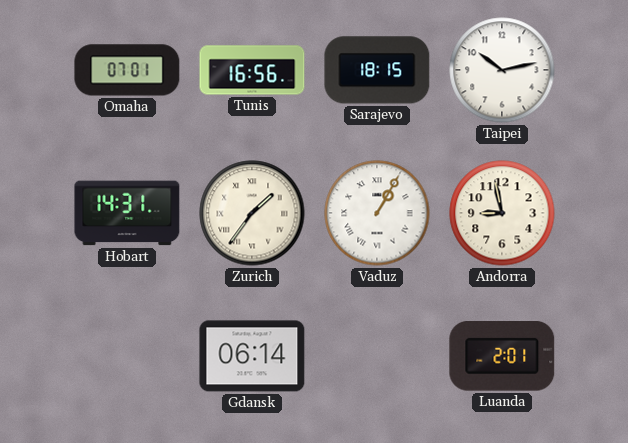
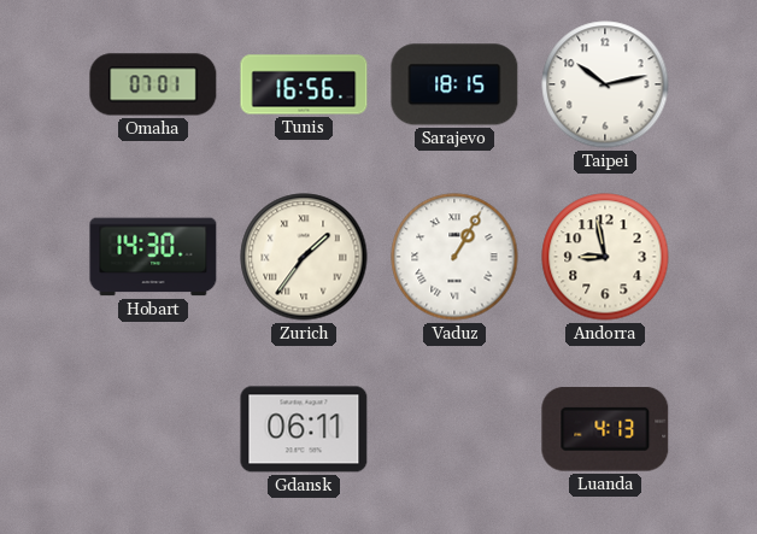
Hobart: 14:31 -> 14:30
Gdansk: 06:14 -> 06:11
Luanda: 2:01 -> 4:13
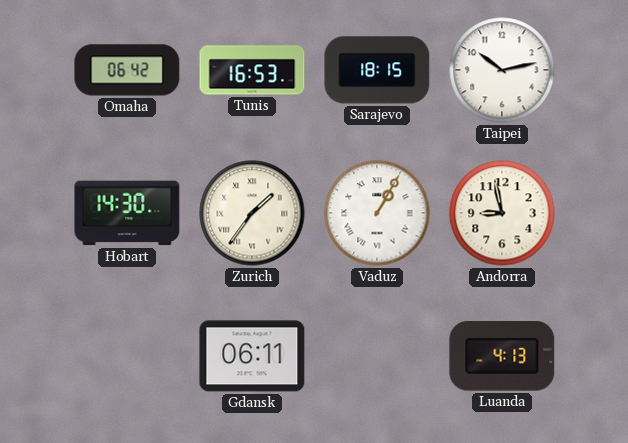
Omaha: 07:01 -> 06:42
Tunis: 16:56 -> 16:53
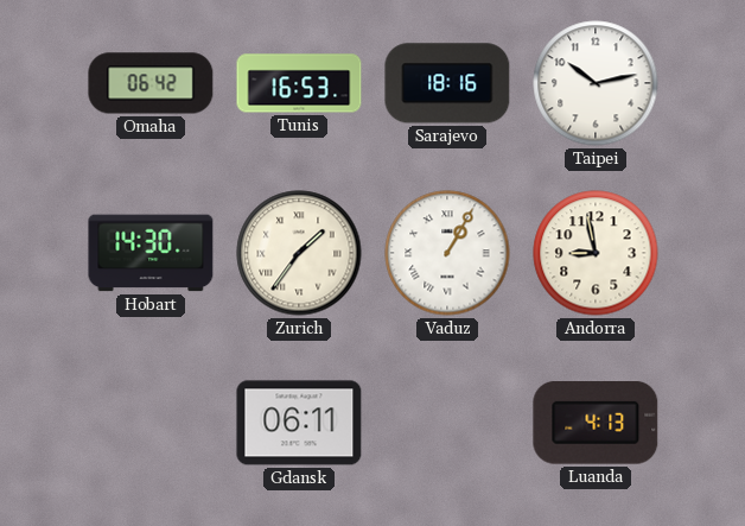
Sarajevo: 18:15 -> 18:16
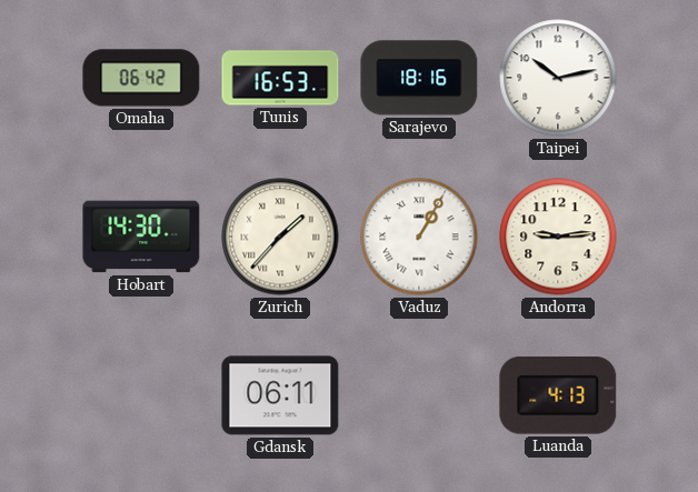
Zurich: 1:36 -> 1:37
Andorra: 8:58 -> 9:14
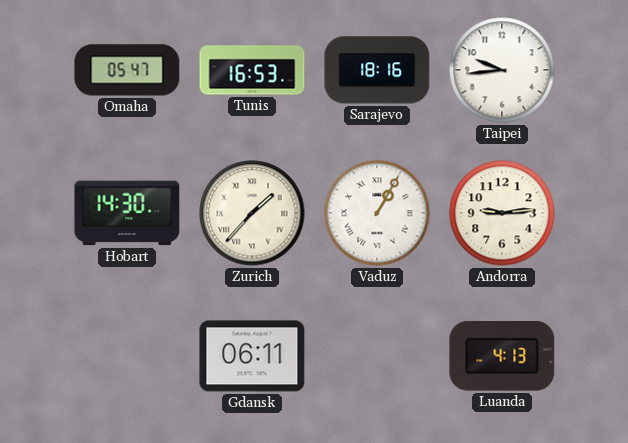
Omaha: 06:42 -> 05:47
Taipei: 10:13 -> 9:44
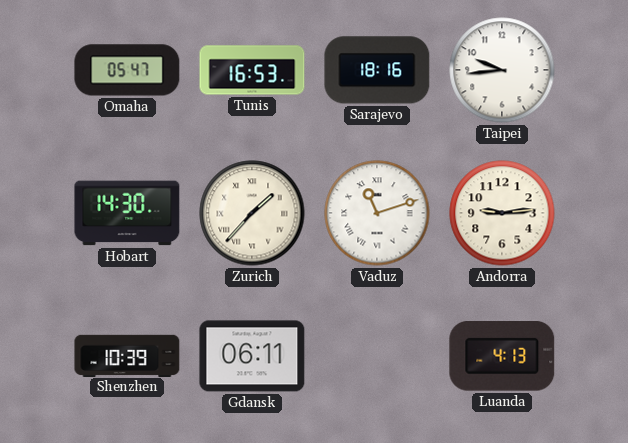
Vaduz: 1:05 -> 11:12
Shenzhen: none -> 10:39
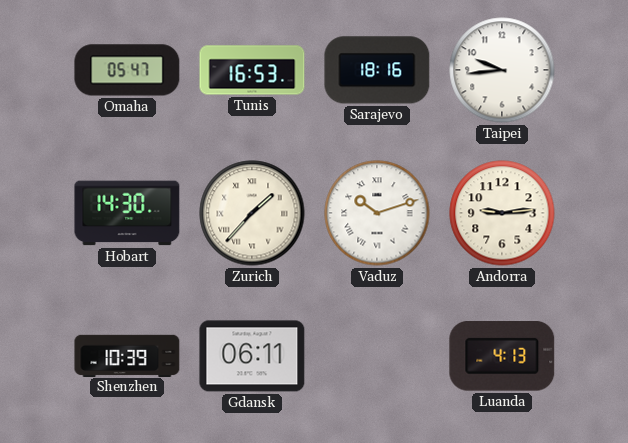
Vaduz: 11:12 -> 10:12
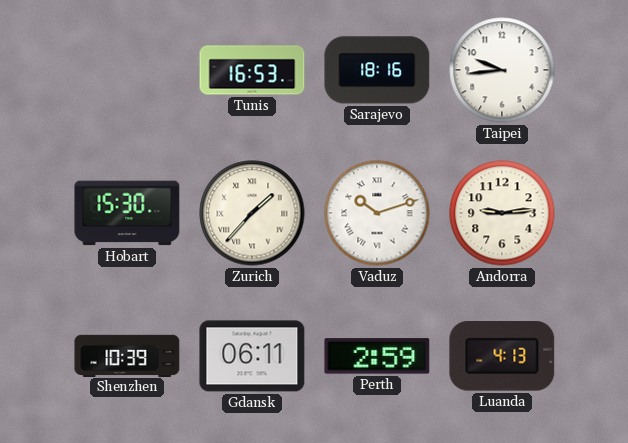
Omaha: 05:47 -> none
Hobart: 14:30 -> 15:30
Perth: none -> 2:59
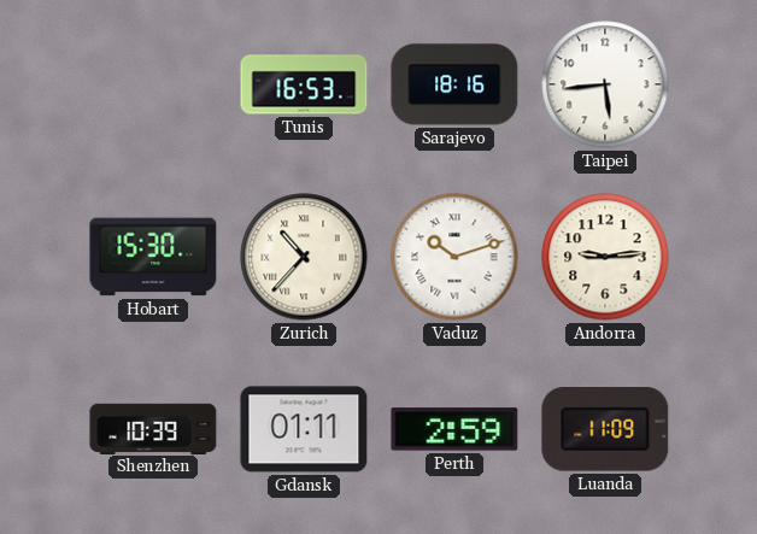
Taipei: 9:44 -> 5:44
Zurich: 1:37 -> 10:37
Gdansk: 06:11 -> 01:11
Luanda: 4:13 -> 11:09
